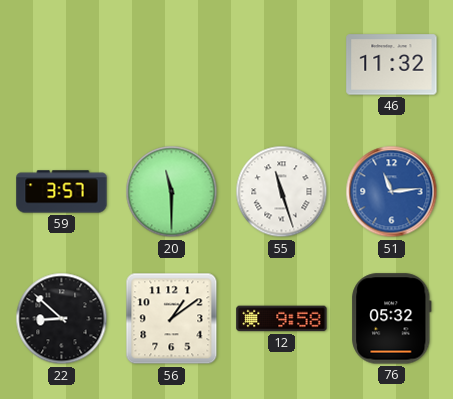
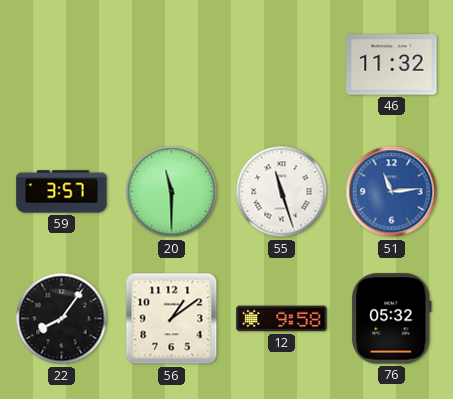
22: 8:52 -> 8:06
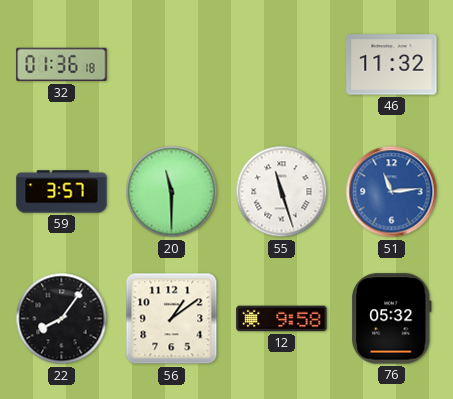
32: none -> 01:36
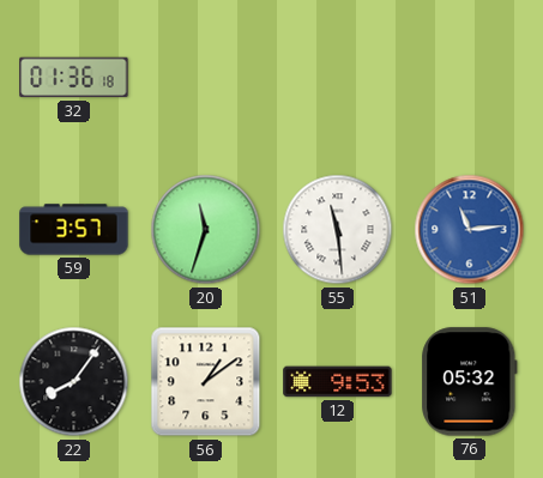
46: 11:32 -> none
20: 11:30 -> 11:33
55: 11:27 -> 11:29
12: 9:58 -> 9:53
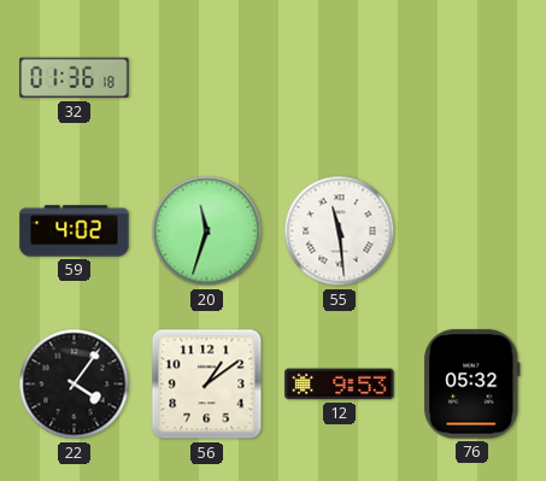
59: 3:57 -> 4:02
51: 11:14 -> none
22: 8:06 -> 4:06
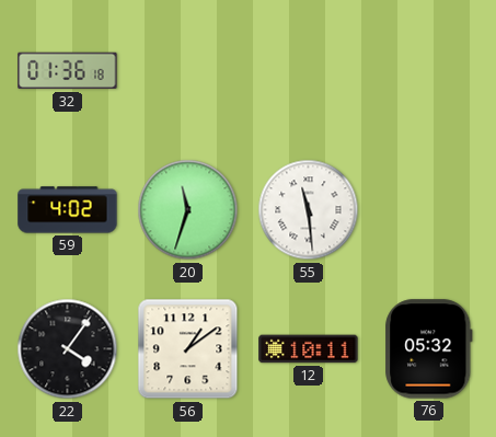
12: 9:53 -> 10:11
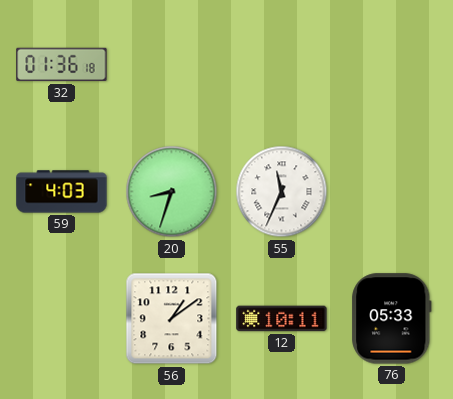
59: 4:02 -> 4:03
20: 11:33 -> 8:33
55: 11:29 -> 11:34
22: 4:06 -> none
76: 05:32 -> 05:33
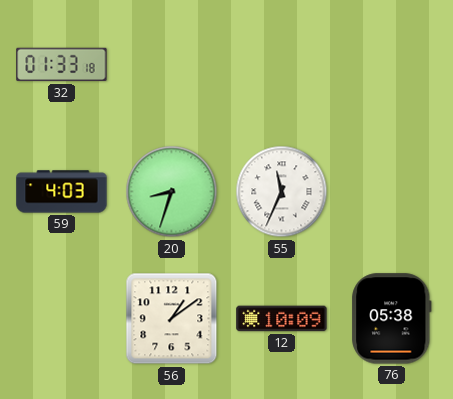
32: 01:36 -> 01:33
12: 10:11 -> 10:09
76: 05:33 -> 05:38
